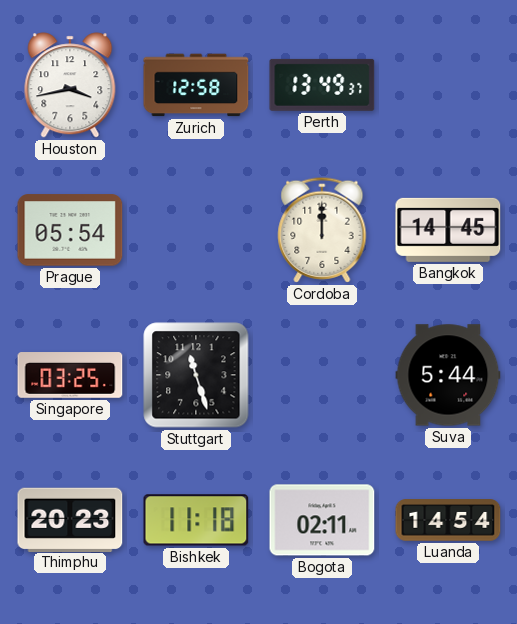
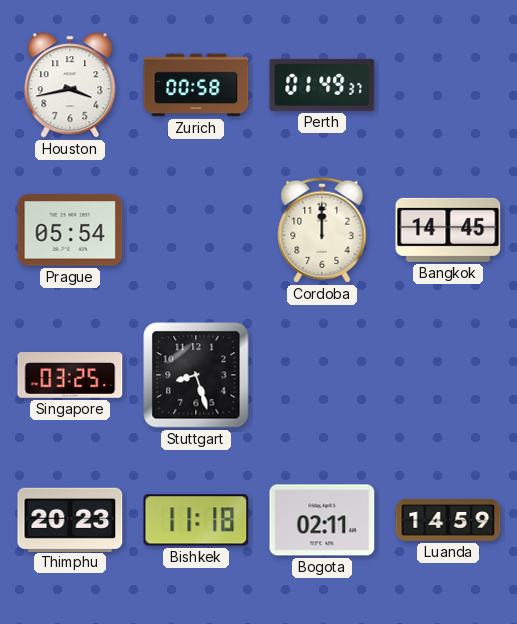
Zurich: 12:58 -> 00:58
Perth: 13:49 -> 01:49
Stuttgart: 11:27 -> 8:27
Suva: 5:44 -> none
Luanda: 14:54 -> 14:59
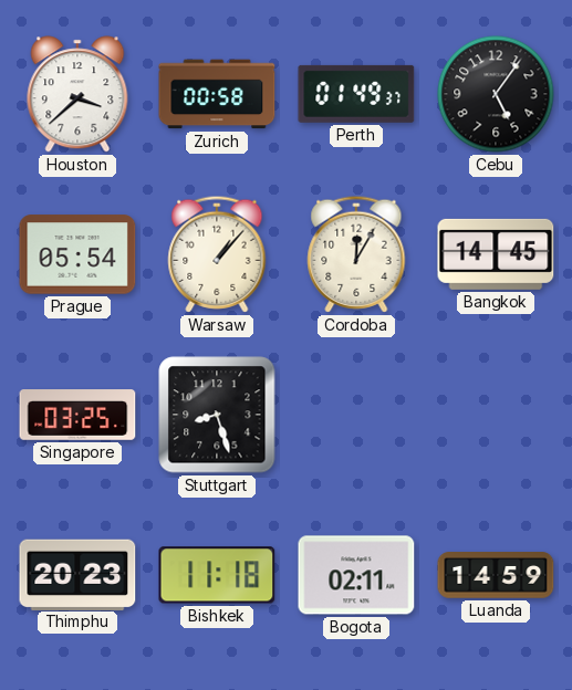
Houston: 3:43 -> 3:38
Cebu: none -> 5:06
Warsaw: none -> 1:07
Cordoba: 12:00 -> 12:05
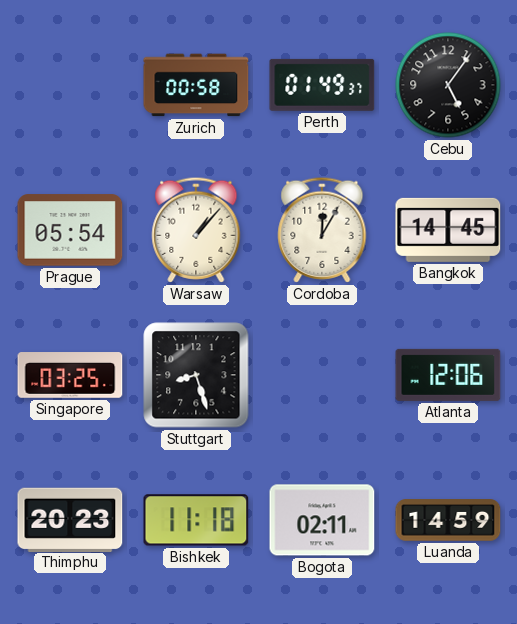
Houston: 3:38 -> none
Atlanta: none -> 12:06
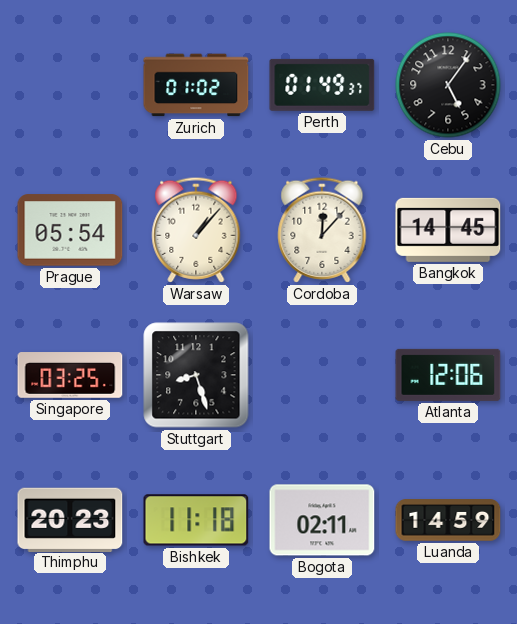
Zurich: 00:58 -> 01:02
Cordoba: 12:05 -> 12:07
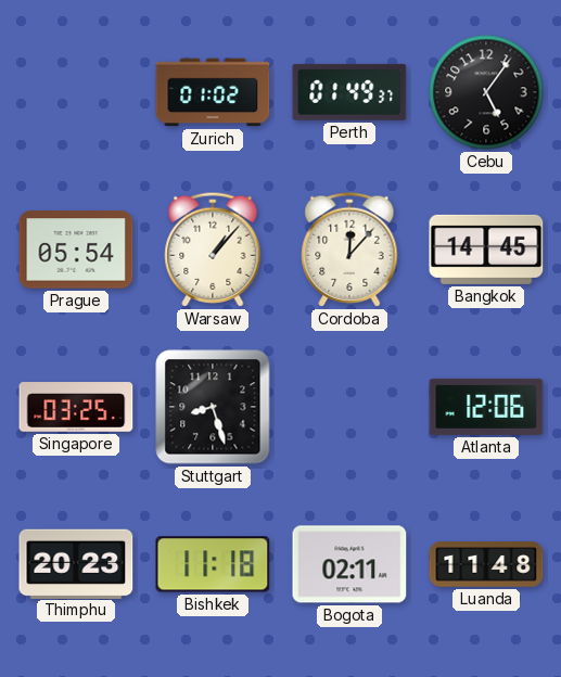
Luanda: 14:59 -> 11:48
